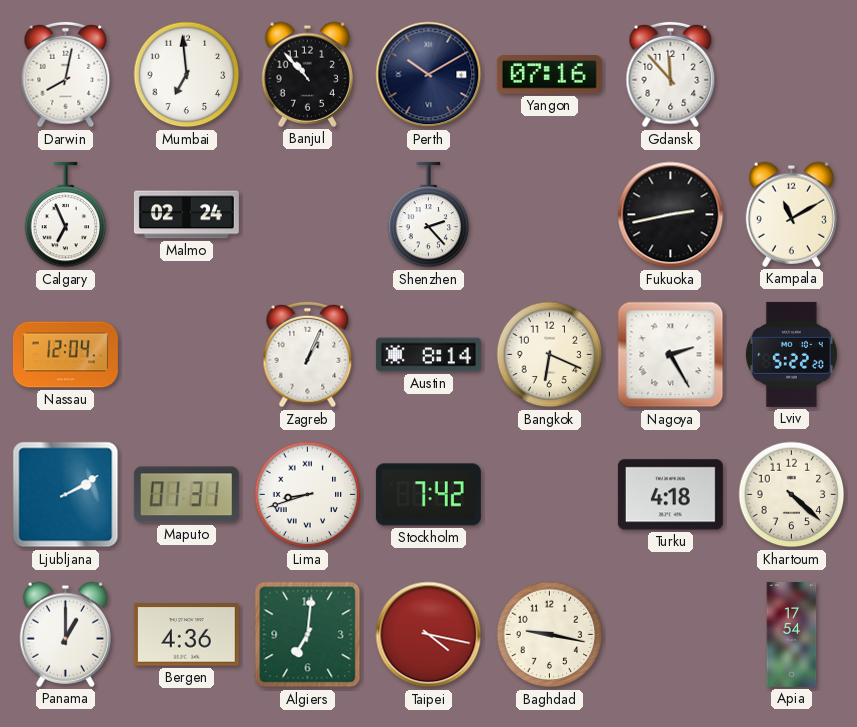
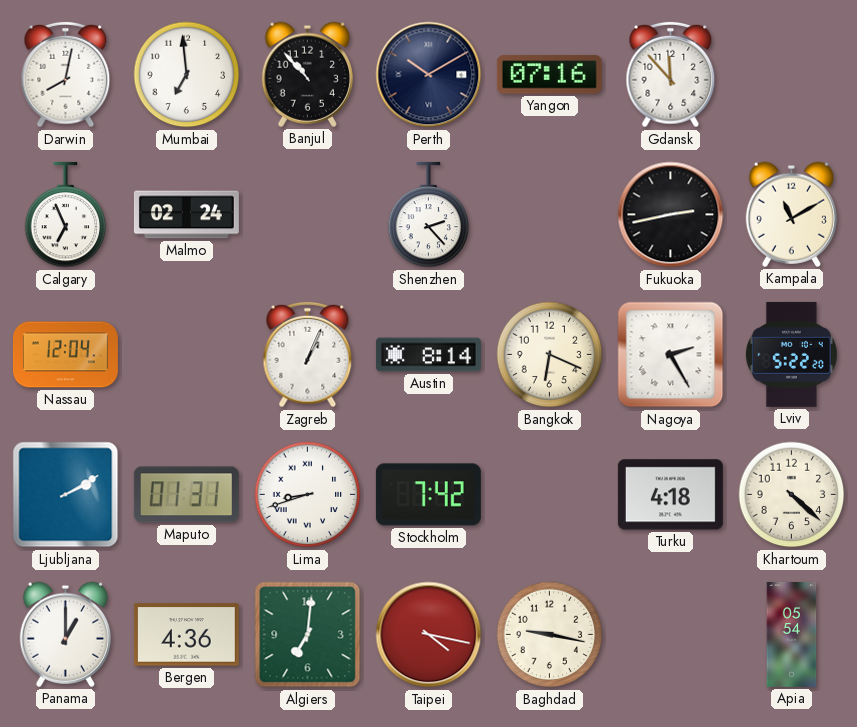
Apia: 17:54 -> 05:54
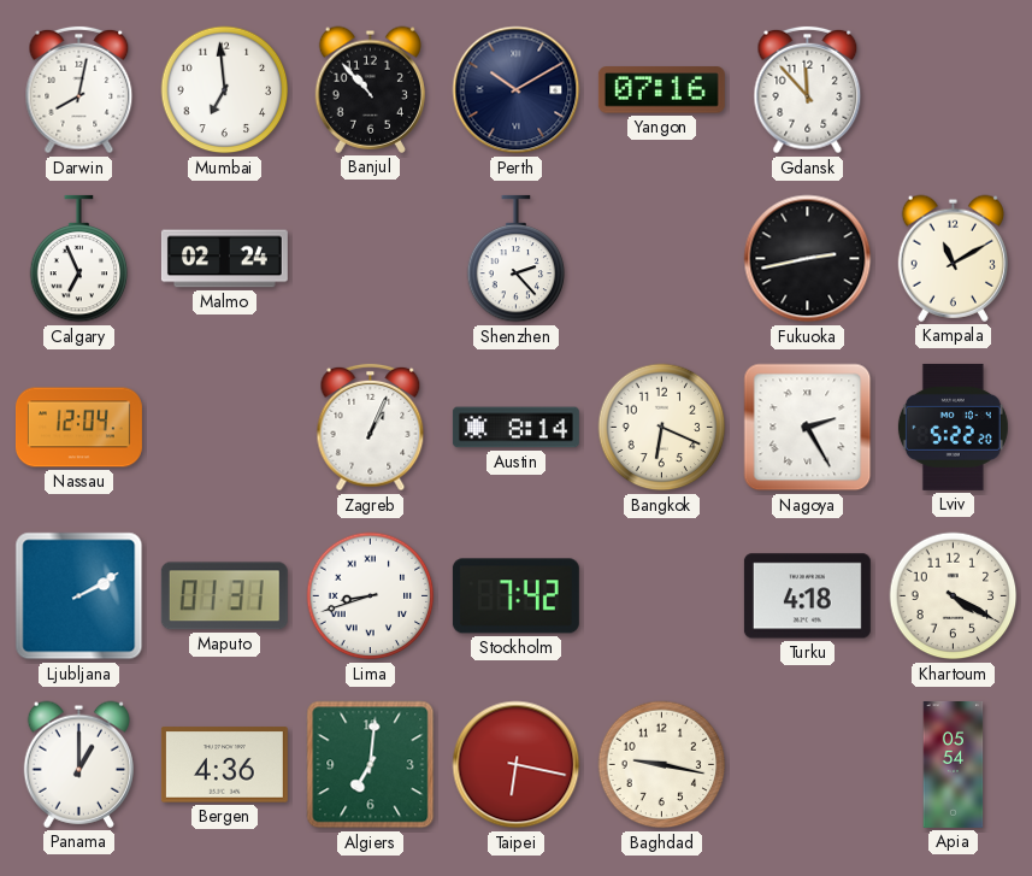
Khartoum: 4:22 -> 4:20
Taipei: 4:17 -> 6:17
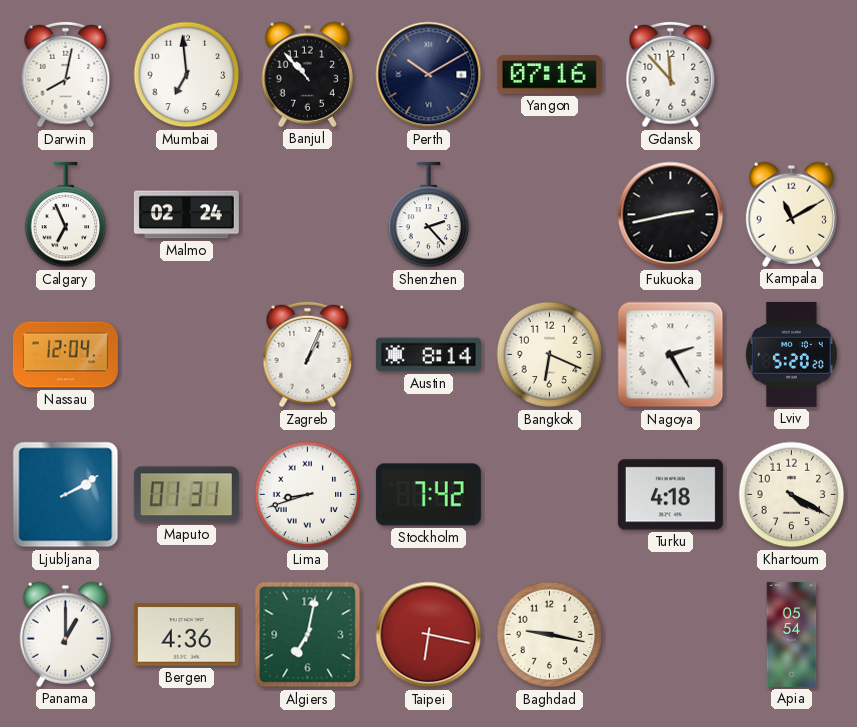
Lviv: 5:22 -> 5:20
Algiers: 7:01 -> 7:02
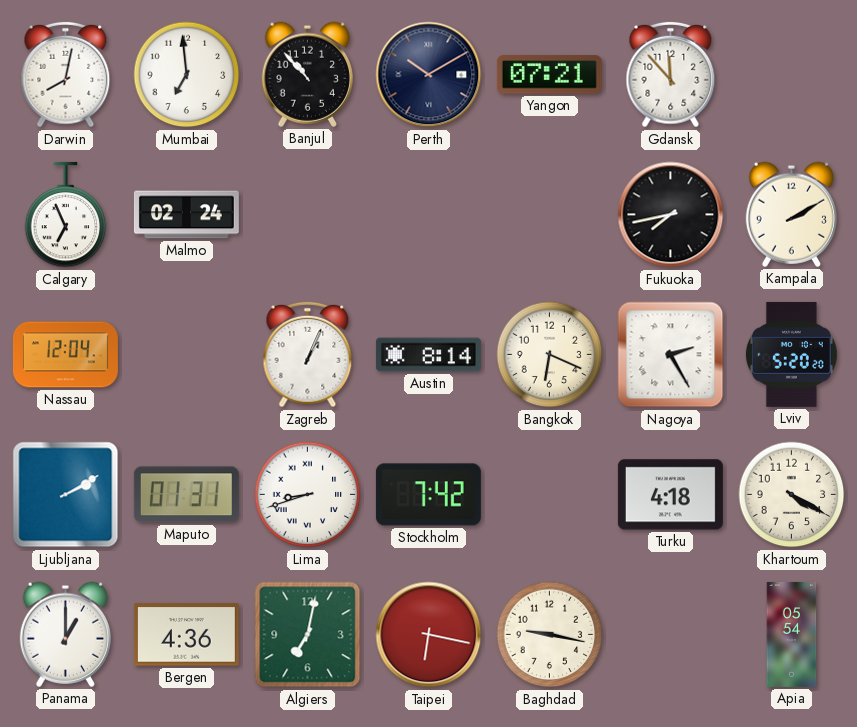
Yangon: 07:16 -> 07:21
Shenzhen: 2:23 -> none
Fukuoka: 2:43 -> 7:43
Kampala: 11:10 -> 2:10
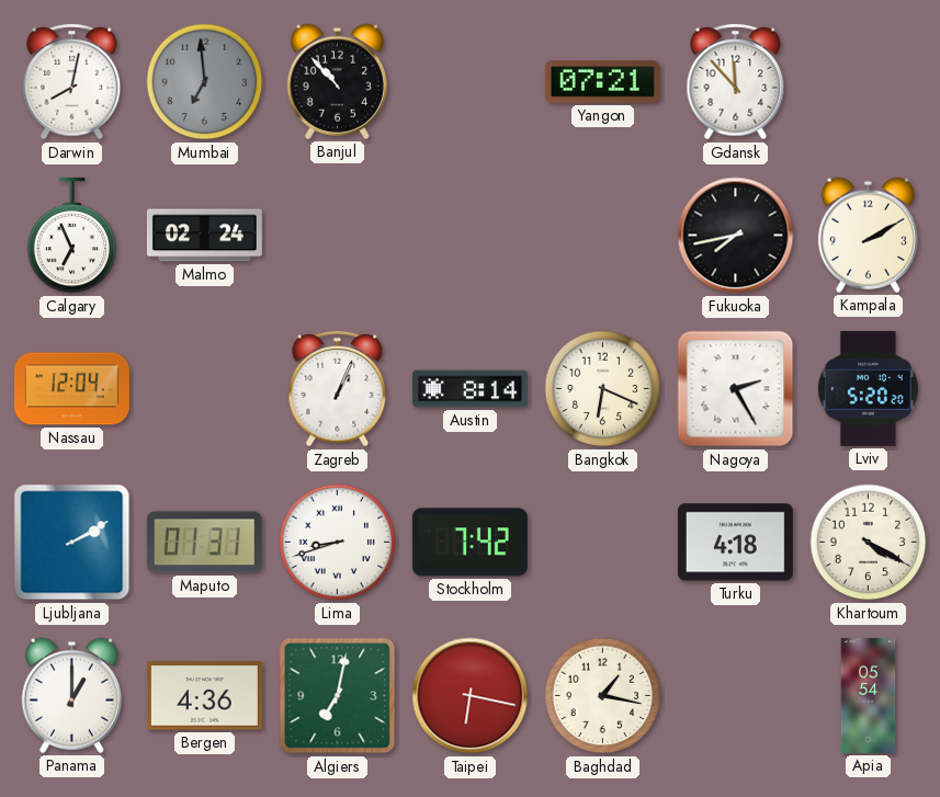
Mumbai dial: white -> grey
Perth: 10:10 -> none
Baghdad: 9:17 -> 1:17
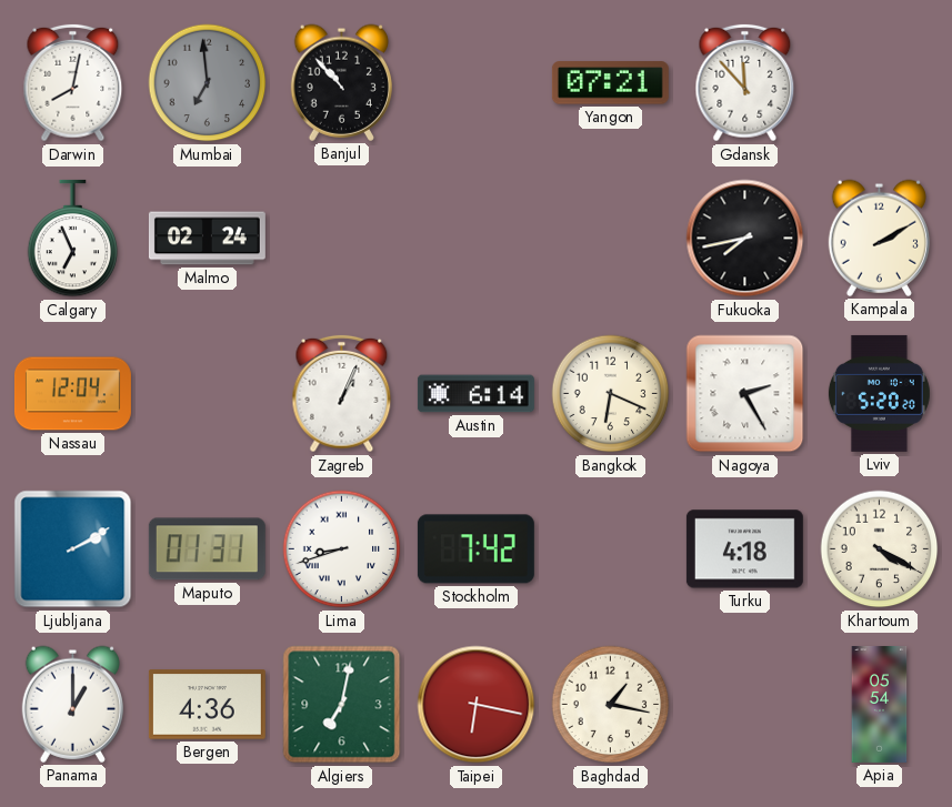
Austin: 8:14 -> 6:14
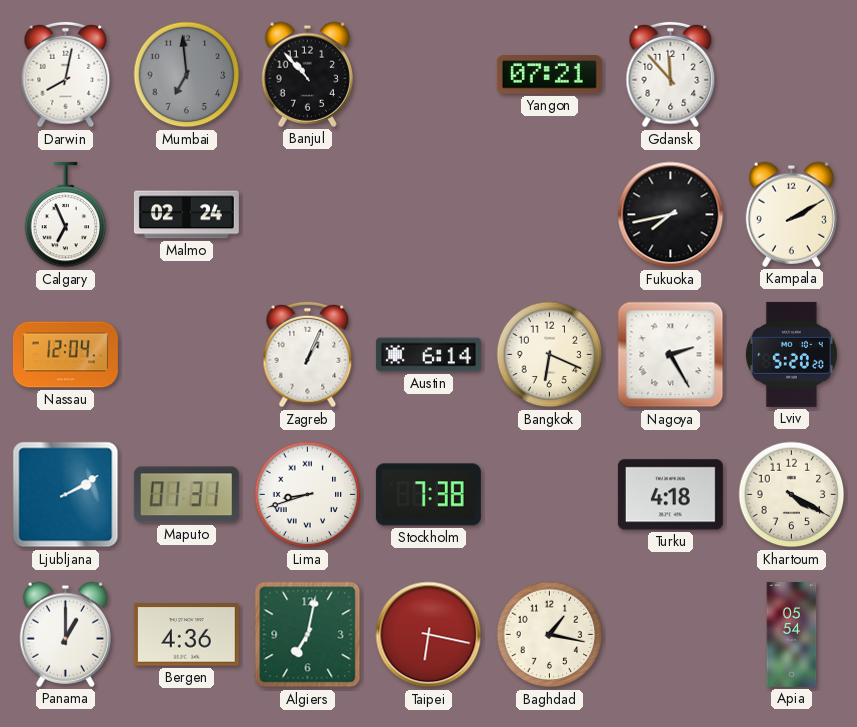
Stockholm: 7:42 -> 7:38
